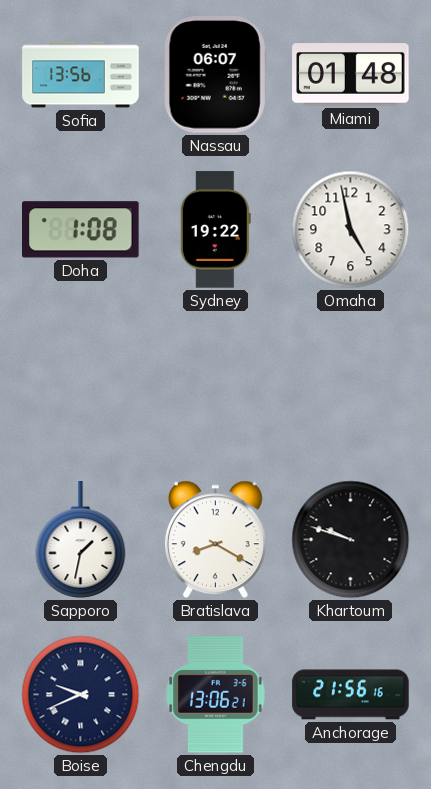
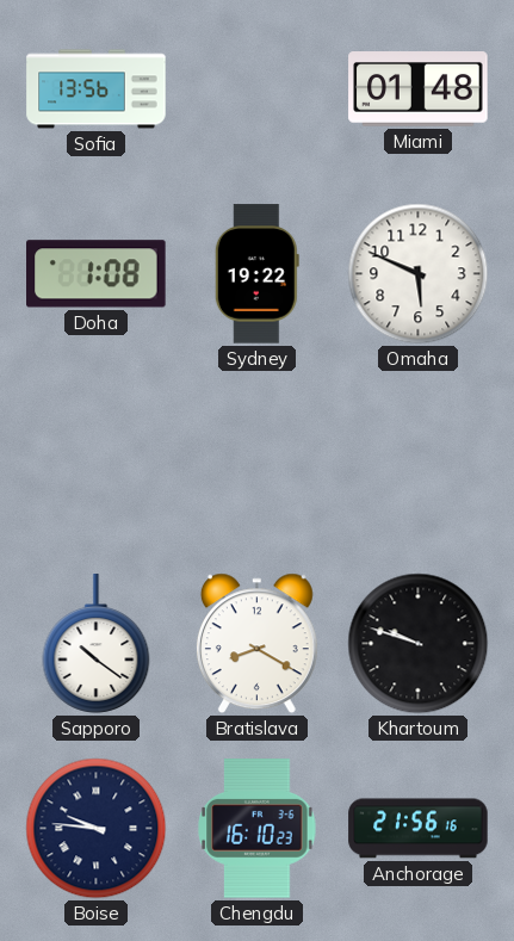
Nassau: 06:07 -> none
Omaha: 4:58 -> 5:49
Sapporo: 1:32 -> 10:21
Boise: 9:41 -> 9:46
Chengdu: 13:06 -> 16:10
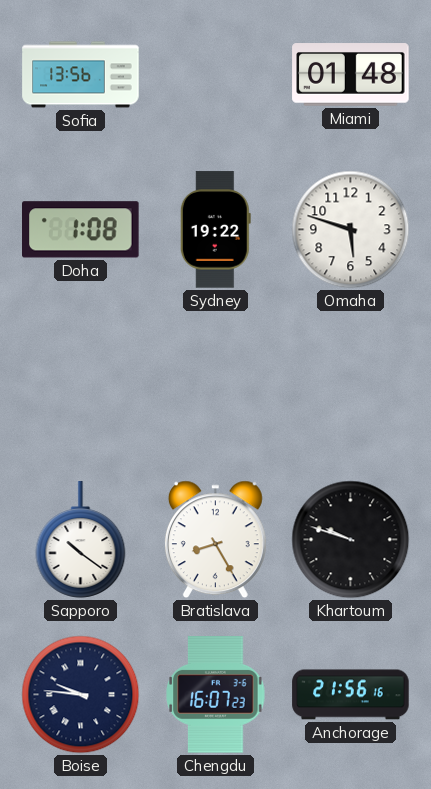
Omaha: 5:49 -> 5:48
Bratislava: 8:20 -> 8:25
Chengdu: 16:10 -> 16:07
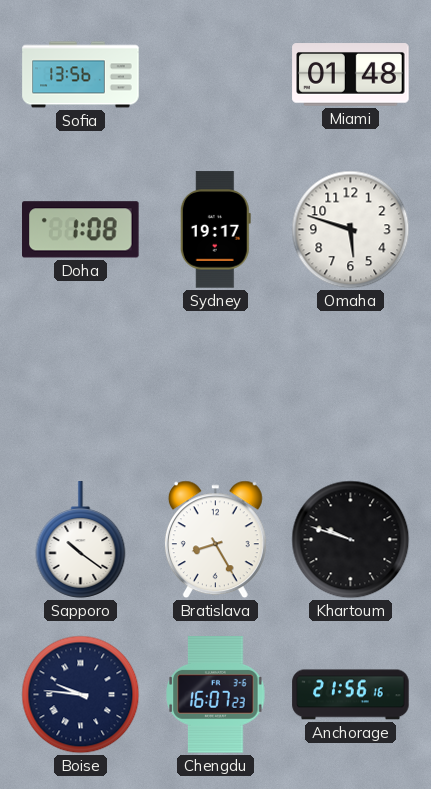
Sydney: 19:22 -> 19:17
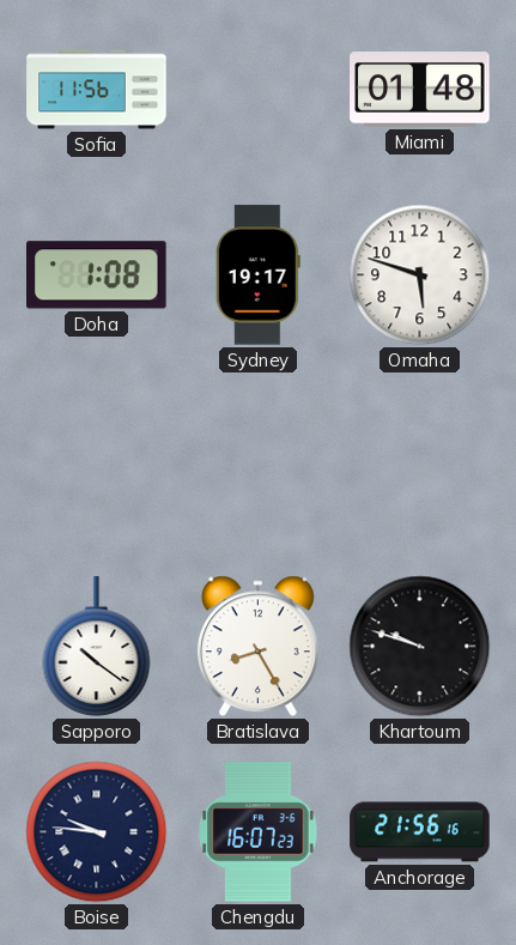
Sofia: 13:56 -> 11:56
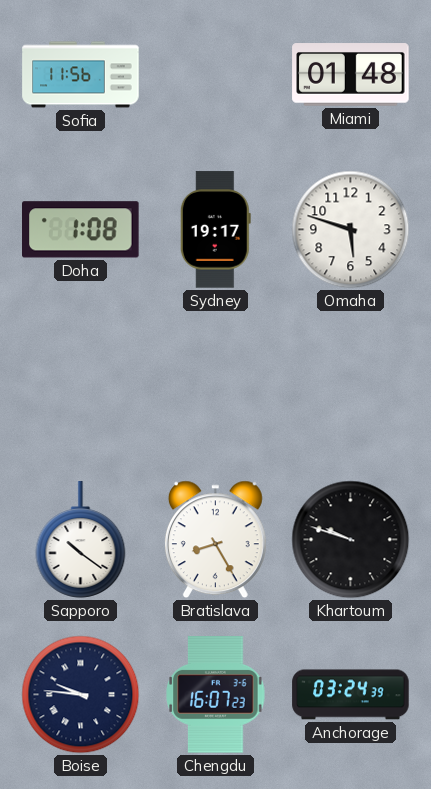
Anchorage: 21:56 -> 03:24
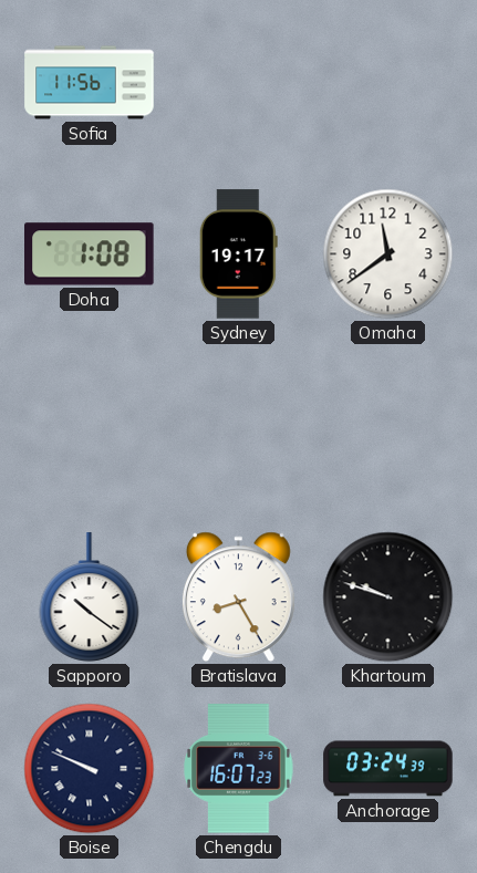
Miami: 01:48 -> none
Omaha: 5:48 -> 11:39
Boise: 9:46 -> 9:49
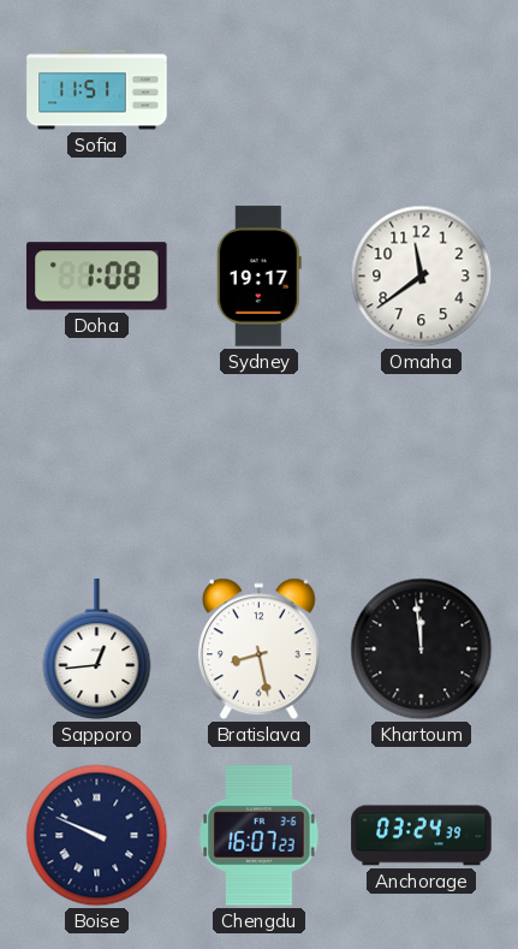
Sofia: 11:56 -> 11:51
Sapporo: 10:21 -> 12:44
Bratislava: 8:25 -> 8:28
Khartoum: 9:48 -> 11:59
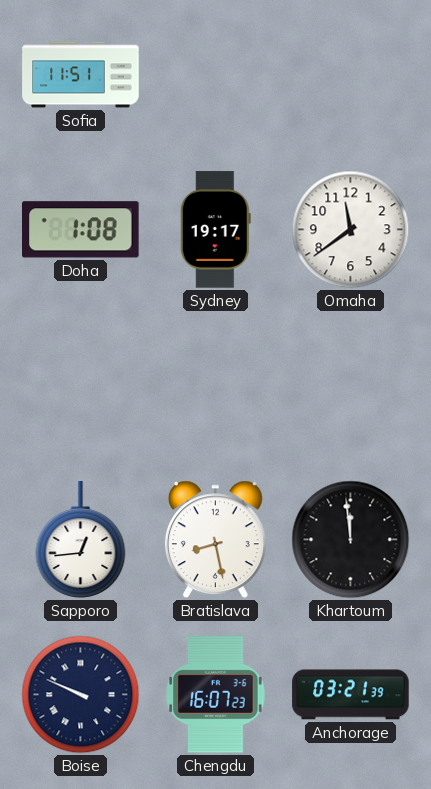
Anchorage: 03:24 -> 03:21
